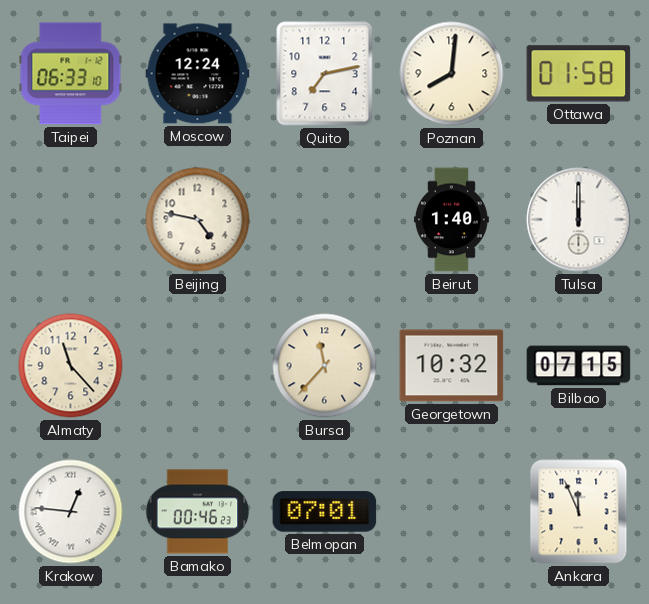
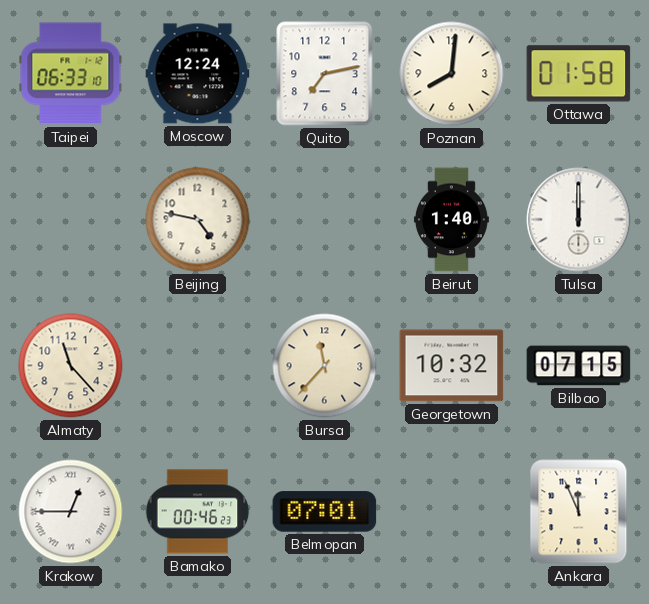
Krakow: 12:46 -> 12:45
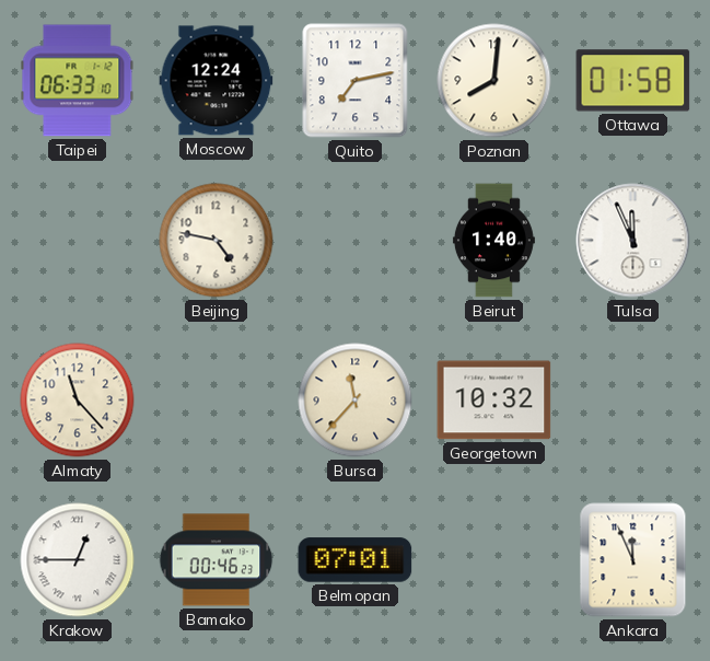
Tulsa: 12:00 -> 11:56
Bilbao: 07:15 -> none
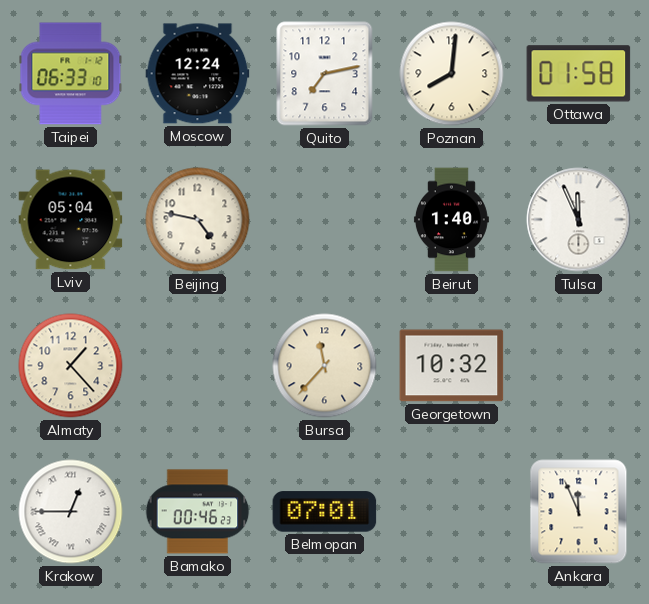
Lviv: none -> 05:04
Almaty: 11:23 -> 1:23
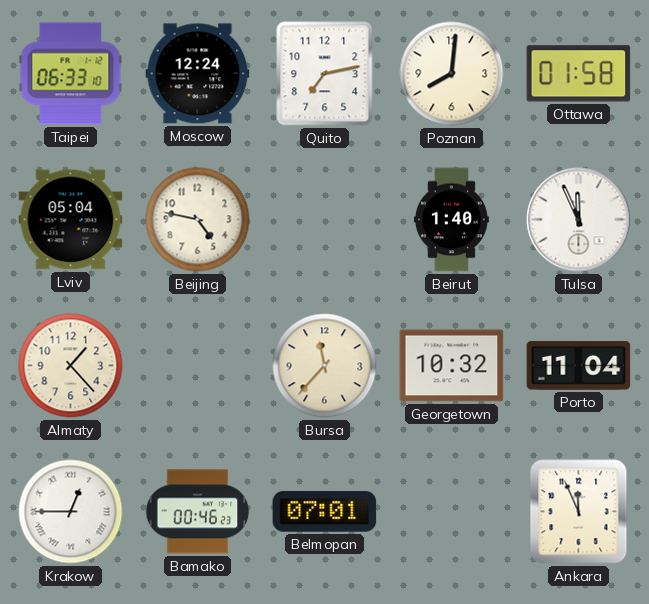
Porto: none -> 11:04
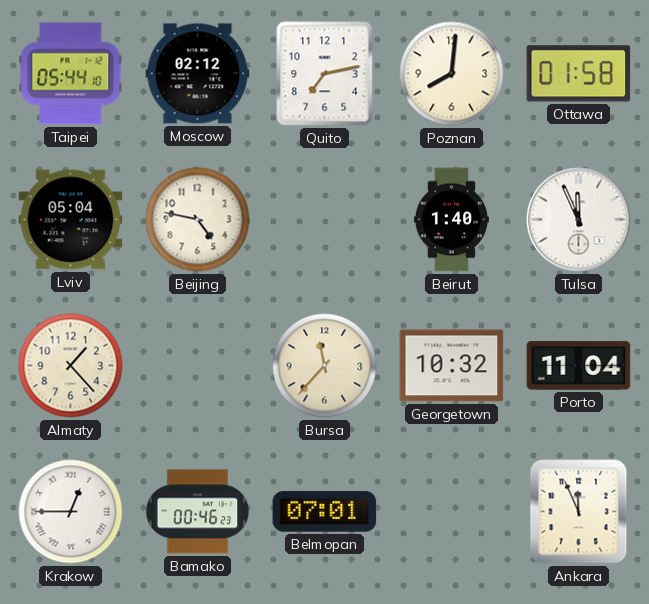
Taipei: 06:33 -> 05:44
Moscow: 12:24 -> 02:12
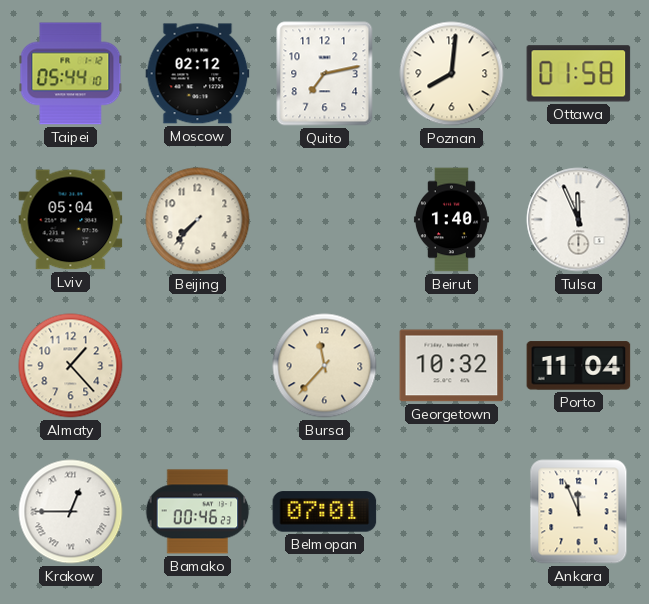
Beijing: 4:47 -> 7:37
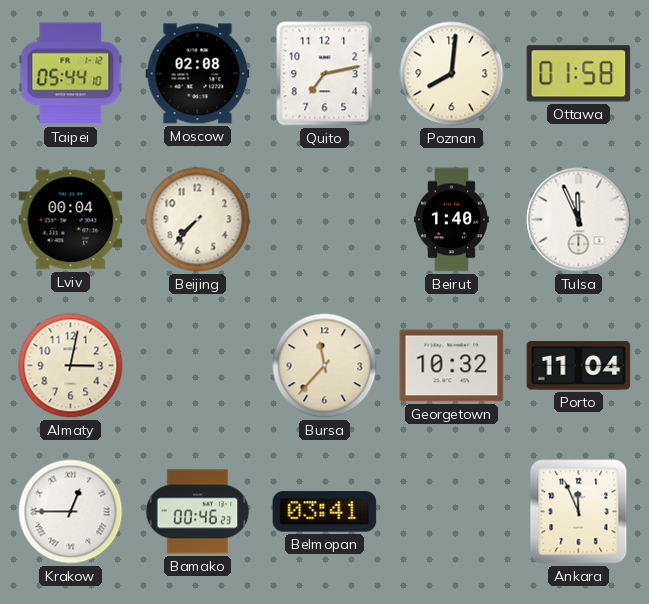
Moscow: 02:12 -> 02:08
Lviv: 05:04 -> 00:04
Almaty: 1:23 -> 3:02
Belmopan: 07:01 -> 03:41
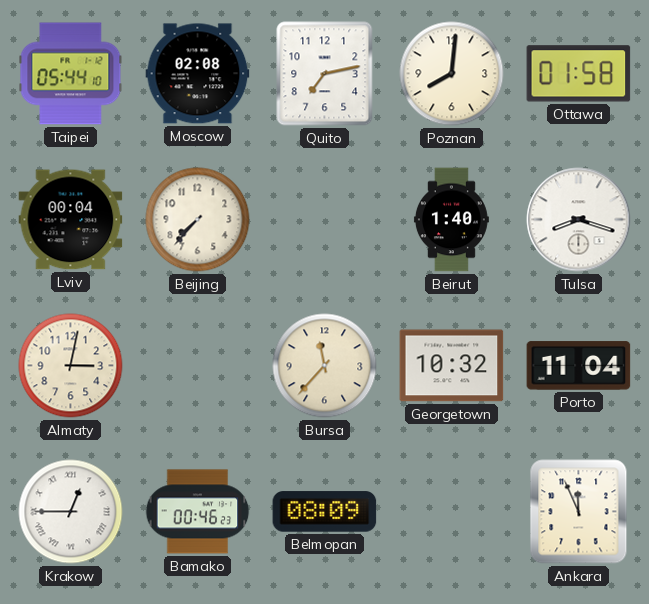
Tulsa: 11:56 -> 8:18
Belmopan: 03:41 -> 08:09
